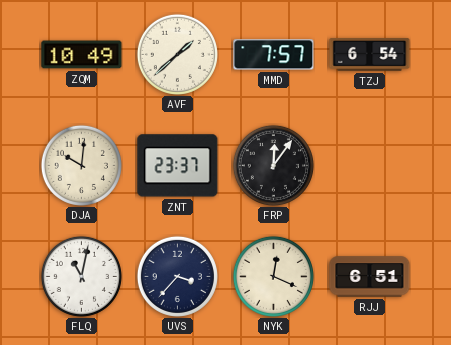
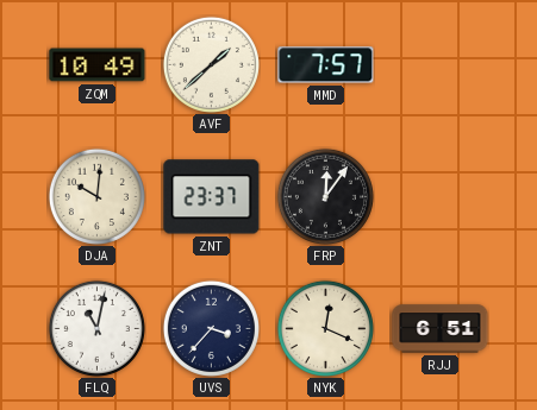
TZJ: 6:54 -> none
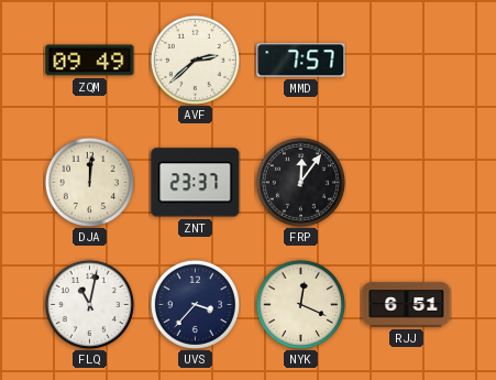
ZQM: 10:49 -> 09:49
AVF: 1:38 -> 2:38
DJA: 10:01 -> 12:01
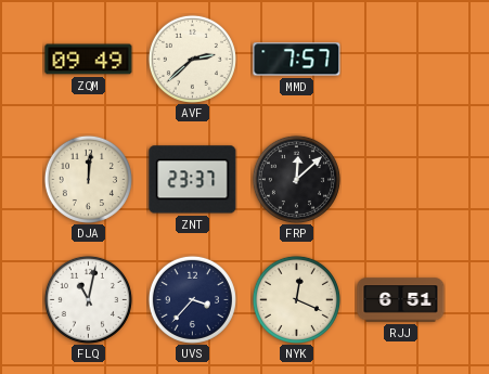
FRP: 12:06 -> 12:08
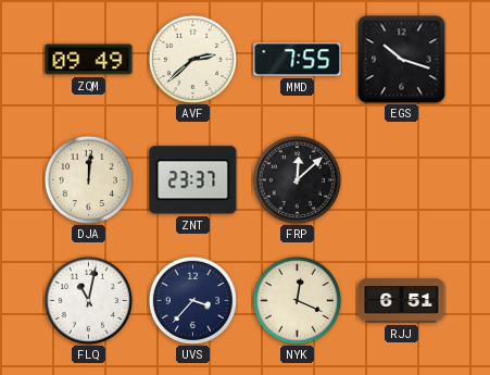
MMD: 7:57 -> 7:55
EGS: none -> 10:18
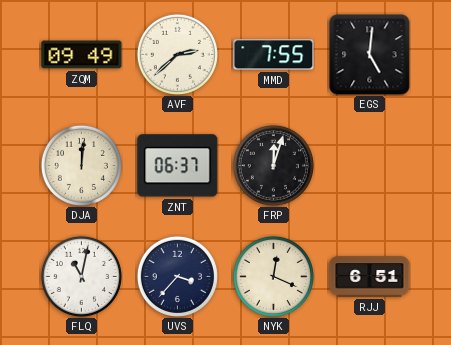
EGS: 10:18 -> 5:01
ZNT: 23:37 -> 06:37
FRP: 12:08 -> 12:03
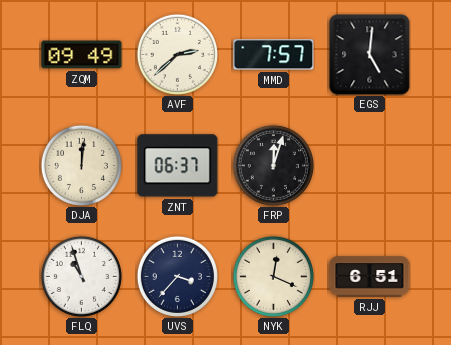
MMD: 7:55 -> 7:57
FLQ: 11:02 -> 10:57
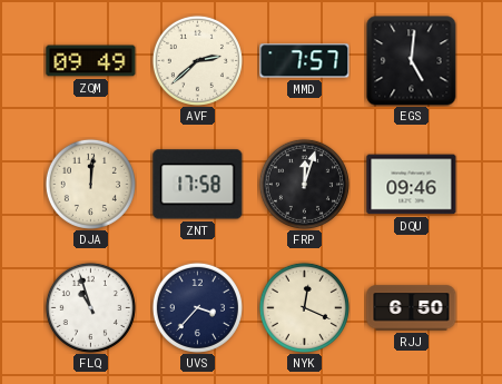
ZNT: 06:37 -> 17:58
DQU: none -> 09:46
RJJ: 6:51 -> 6:50
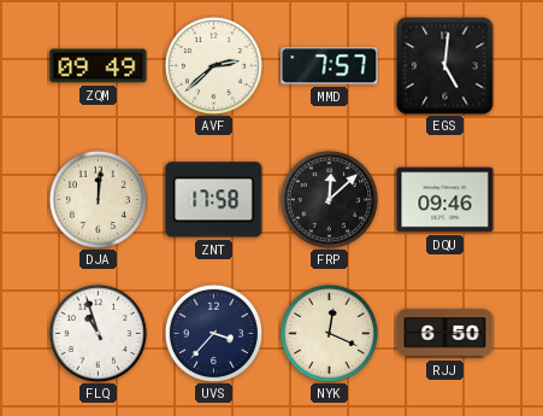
FRP: 12:03 -> 12:08
